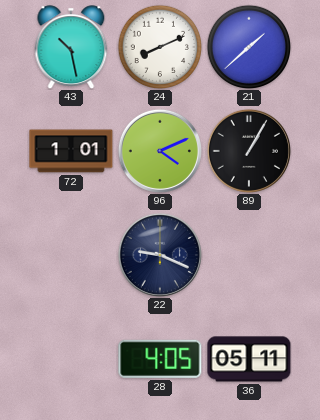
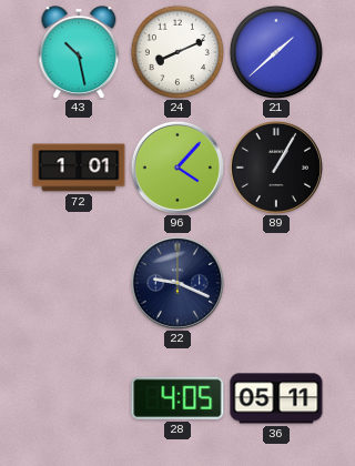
96: 4:11 -> 4:07
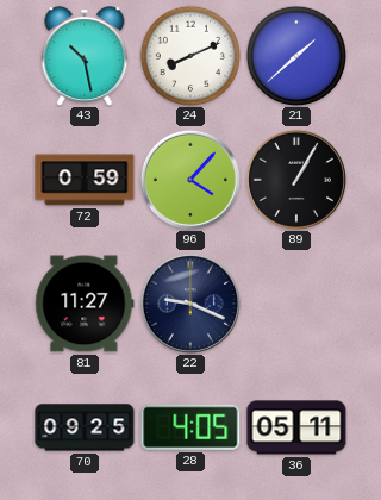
72: 1:01 -> 0:59
81: none -> 11:27
70: none -> 09:25
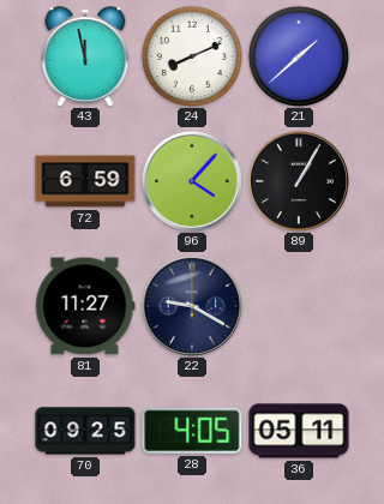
43: 10:28 -> 11:58
72: 0:59 -> 6:59
22: 9:19 -> 9:20
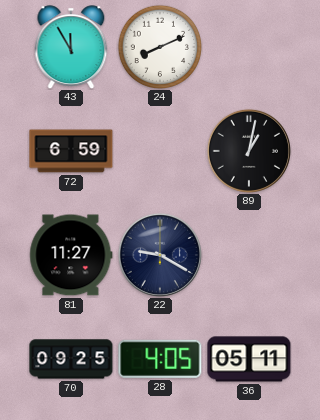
43: 11:58 -> 11:55
21: 1:38 -> none
96: 4:07 -> none
89: 1:05 -> 1:02
